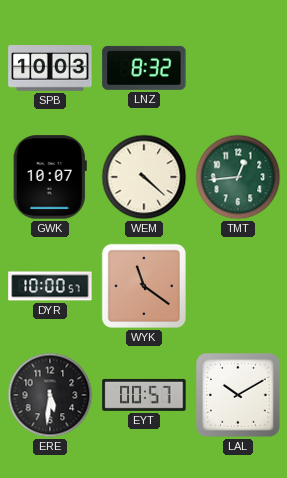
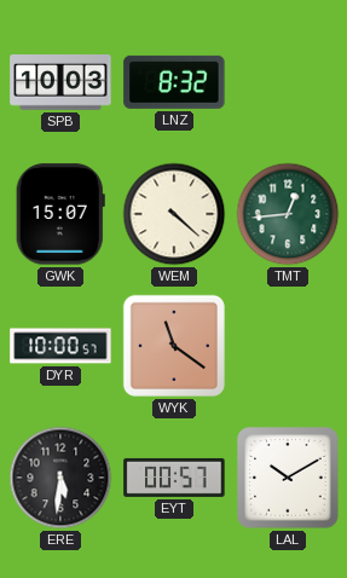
GWK: 10:07 -> 15:07
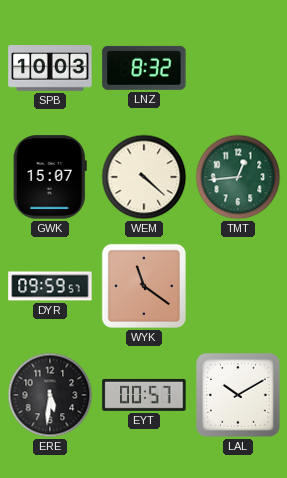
DYR: 10:00 -> 09:59
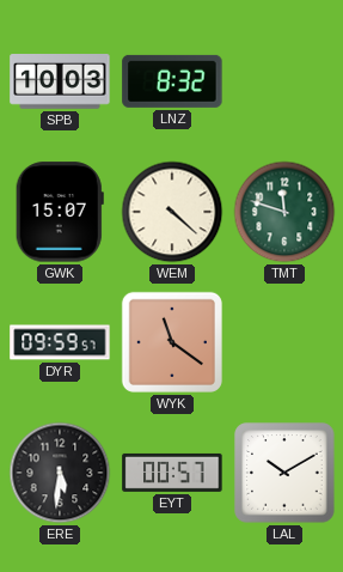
TMT: 12:44 -> 11:48
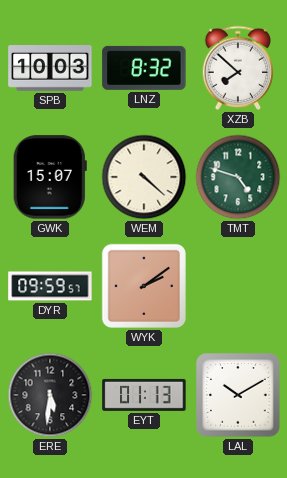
XZB: none -> 7:52
TMT: 11:48 -> 4:48
WYK: 11:21 -> 2:09
EYT: 00:57 -> 01:13
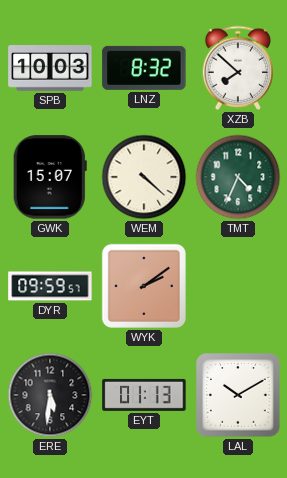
TMT: 4:48 -> 4:34
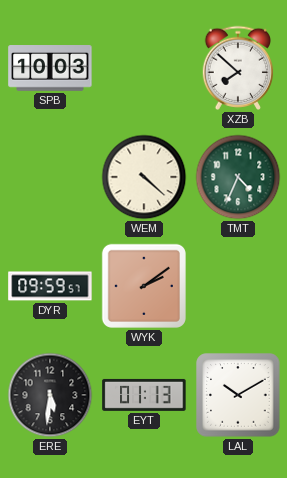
LNZ: 8:32 -> none
GWK: 15:07 -> none
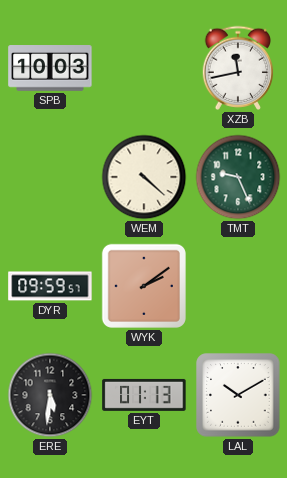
XZB: 7:52 -> 11:43
TMT: 4:34 -> 9:26
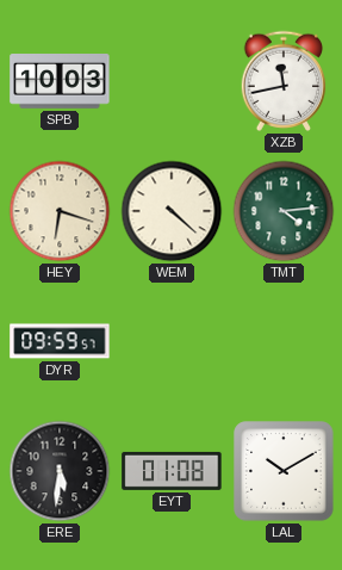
HEY: none -> 6:18
TMT: 9:26 -> 4:14
WYK: 2:09 -> none
EYT: 01:13 -> 01:08
